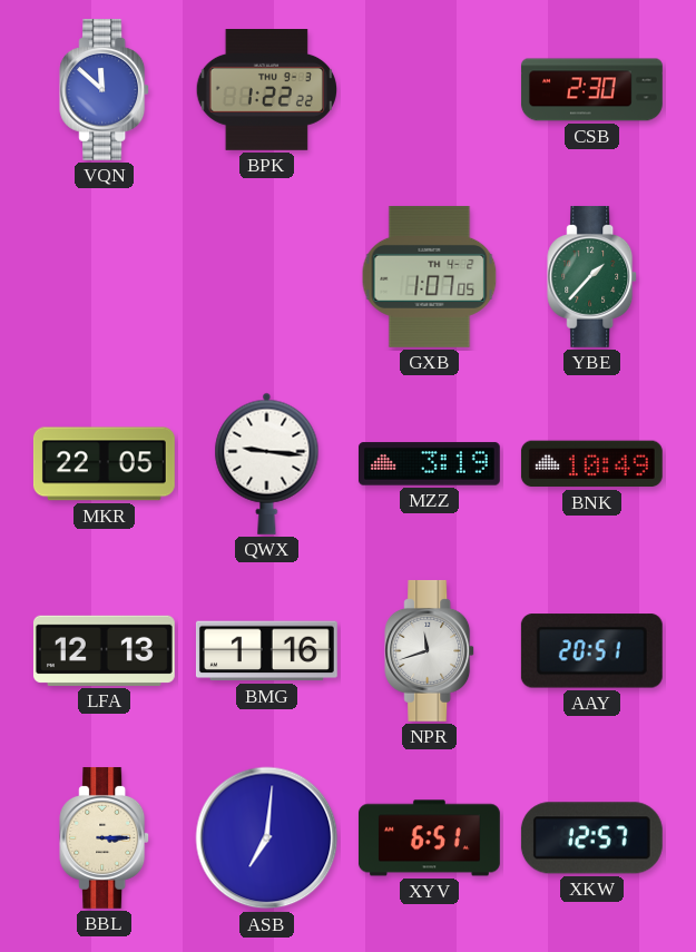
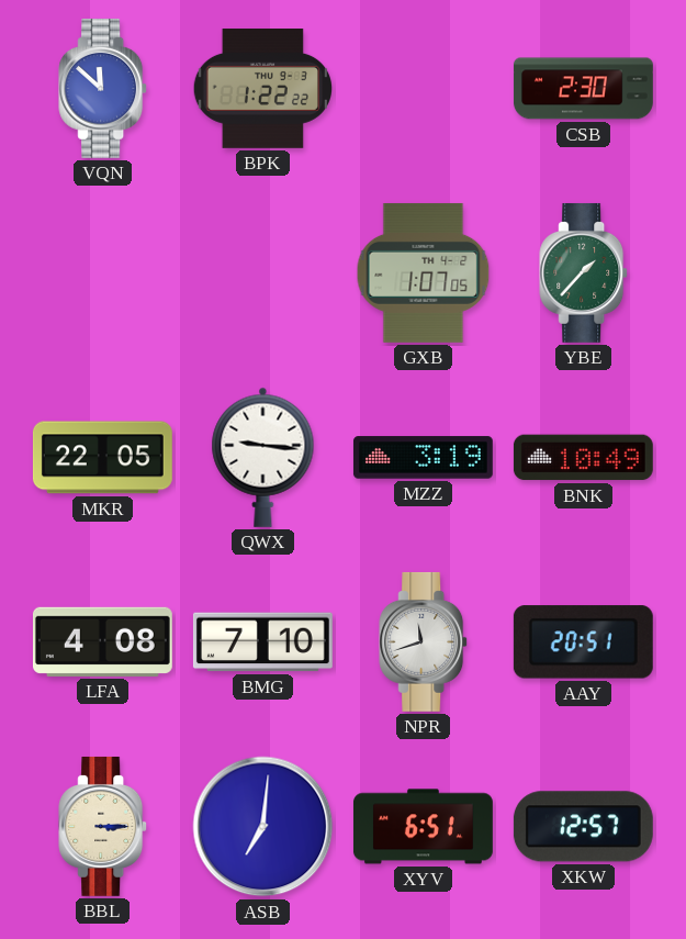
LFA: 12:13 -> 4:08
BMG: 1:16 -> 7:10
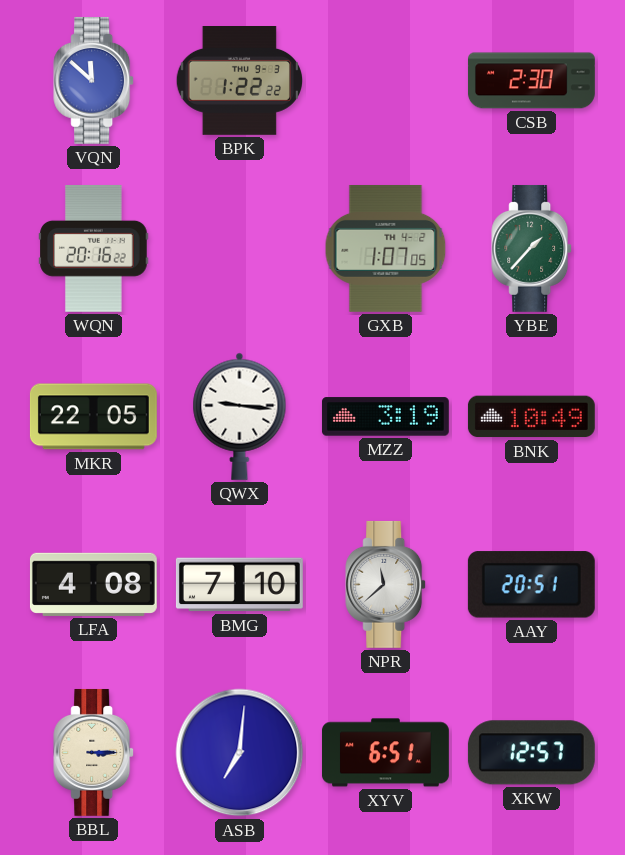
WQN: none -> 20:16
NPR: 11:42 -> 11:38
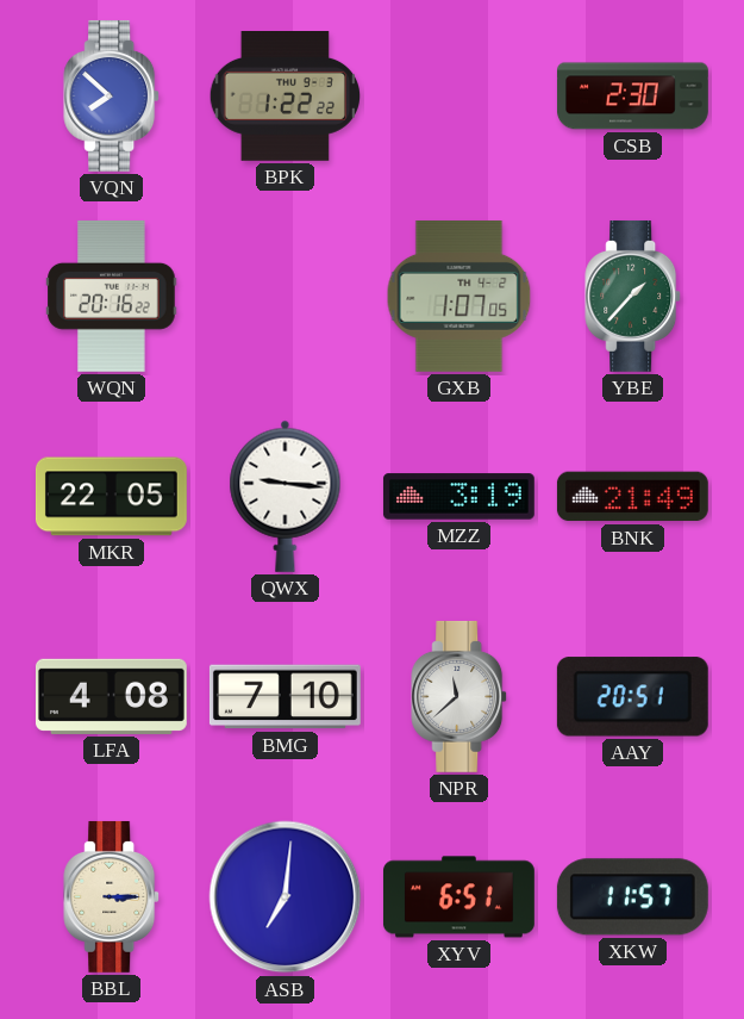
VQN: 11:52 -> 7:52
BNK: 10:49 -> 21:49
XKW: 12:57 -> 11:57
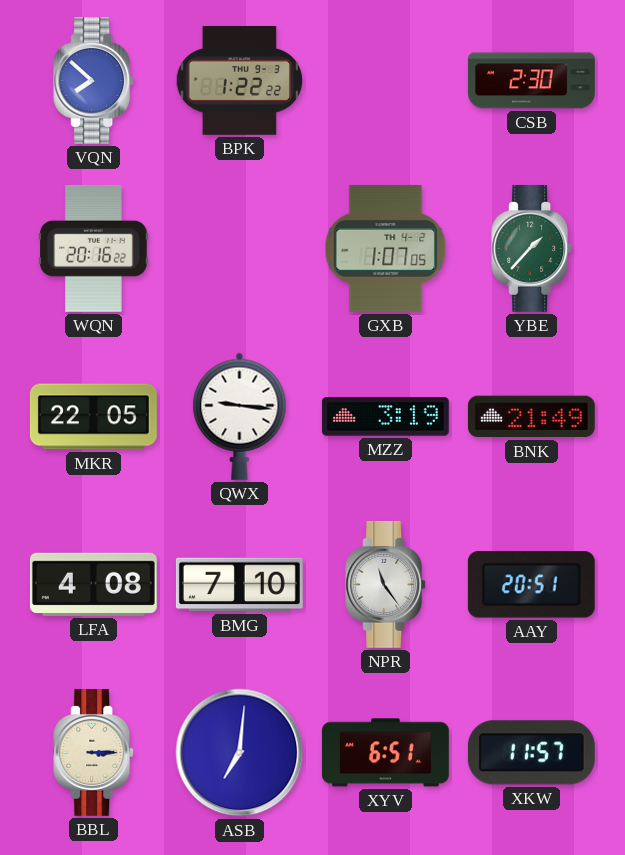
NPR: 11:38 -> 11:24
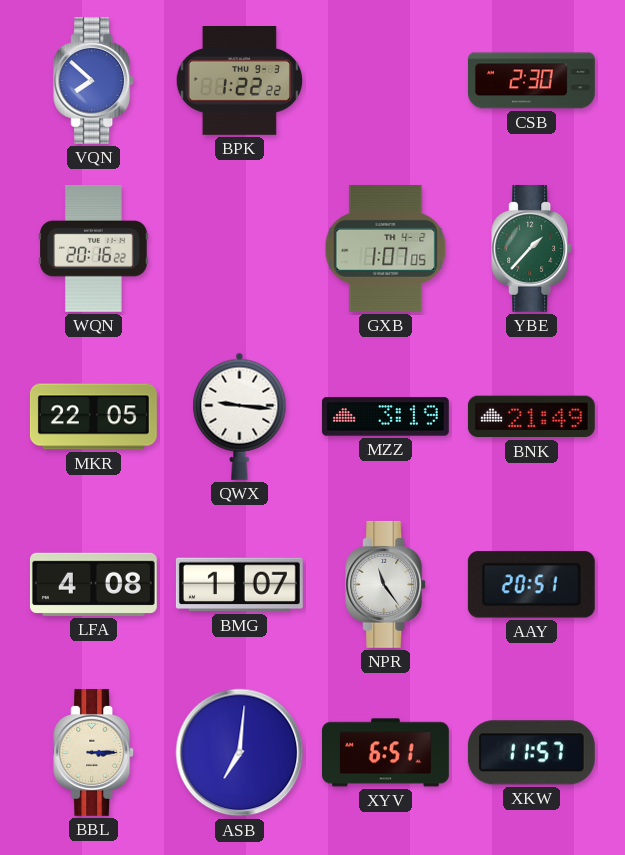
BMG: 7:10 -> 1:07
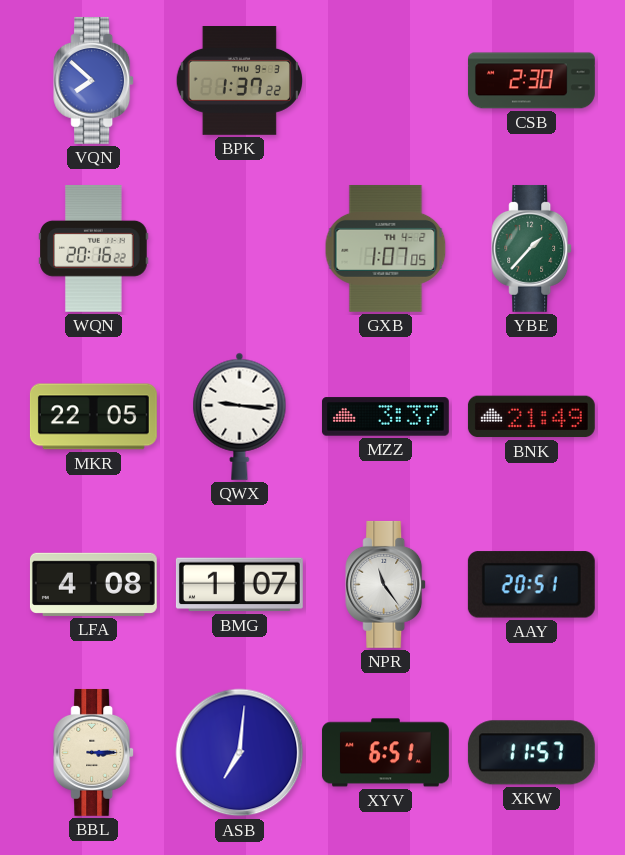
BPK: 1:22 -> 1:37
MZZ: 3:19 -> 3:37
